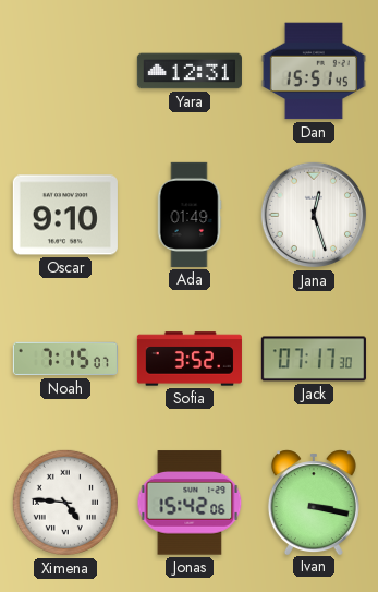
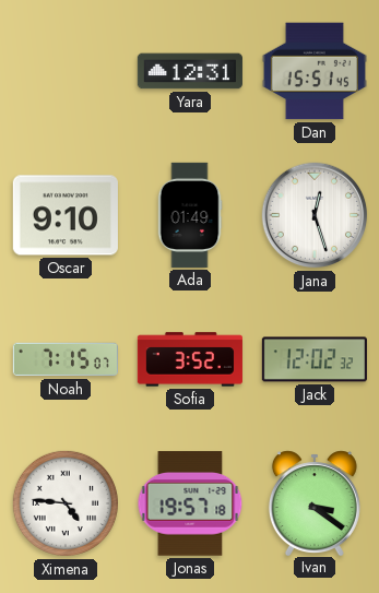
Jack: 07:17 -> 12:02
Jonas: 15:42 -> 19:57
Ivan: 3:17 -> 3:21
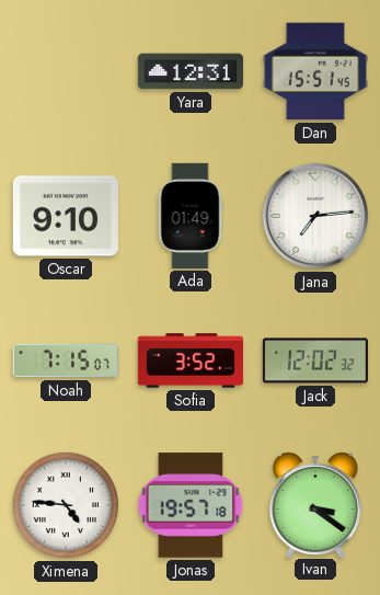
Jana: 12:27 -> 7:14
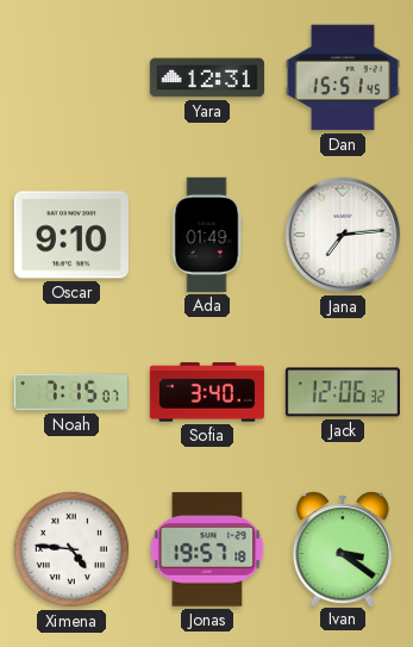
Sofia: 3:52 -> 3:40
Jack: 12:02 -> 12:06
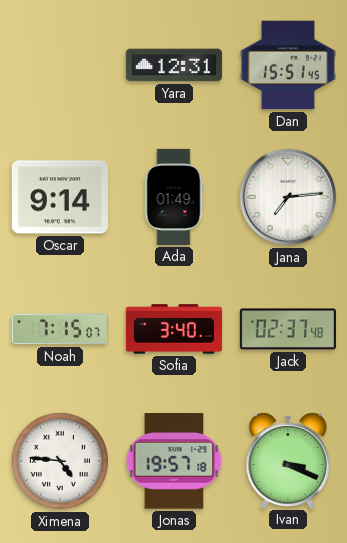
Oscar: 9:10 -> 9:14
Jack: 12:06 -> 02:37
Ivan: 3:21 -> 3:19
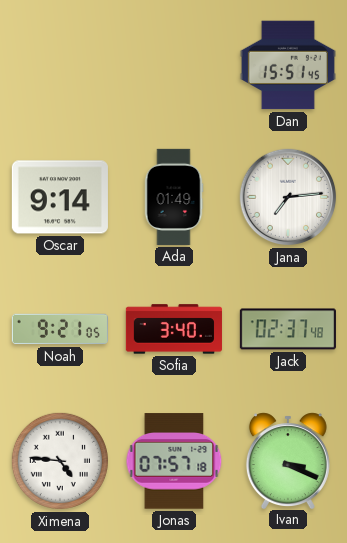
Yara: 12:31 -> none
Noah: 7:15 -> 9:21
Jonas: 19:57 -> 07:57
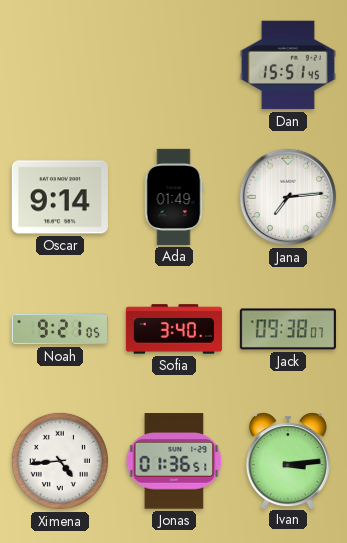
Jack: 02:37 -> 09:38
Ximena: 4:46 -> 4:44
Jonas: 07:57 -> 01:36
Ivan: 3:19 -> 3:14
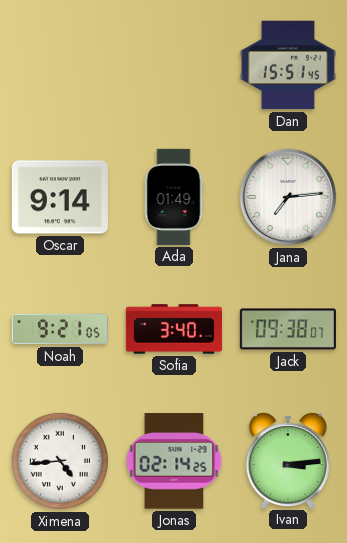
Jonas: 01:36 -> 02:14
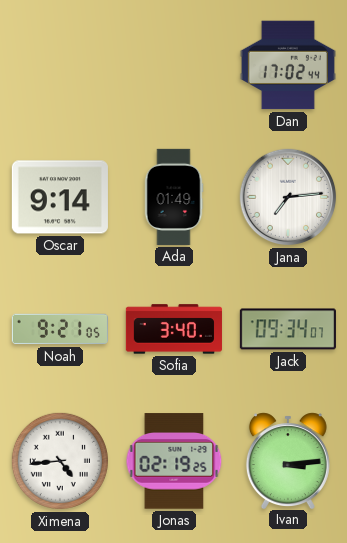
Dan: 15:51 -> 17:02
Jack: 09:38 -> 09:34
Jonas: 02:14 -> 02:19
